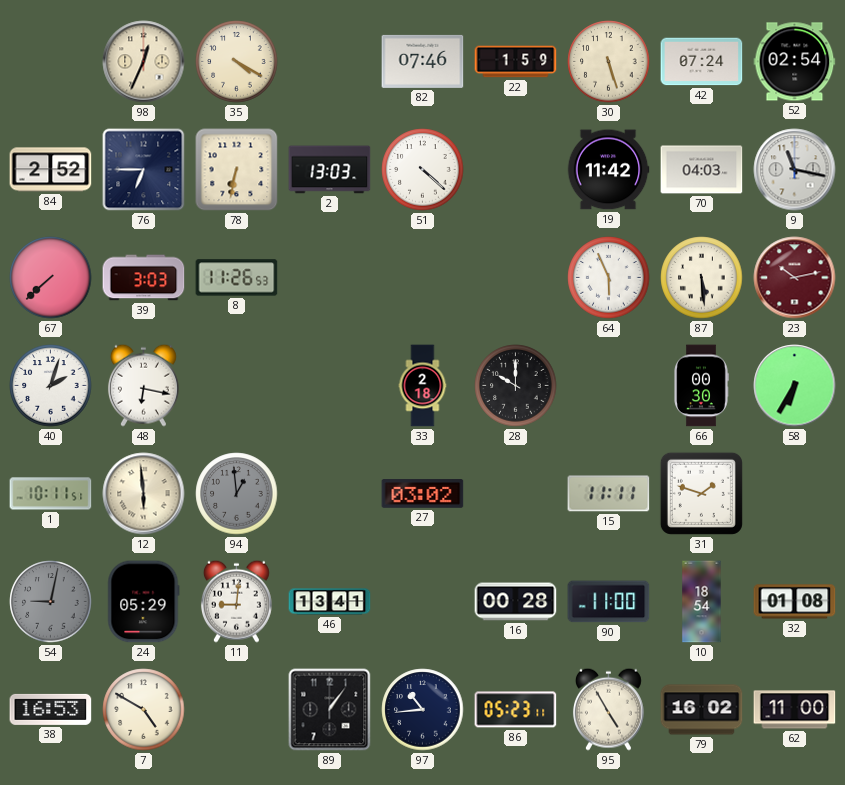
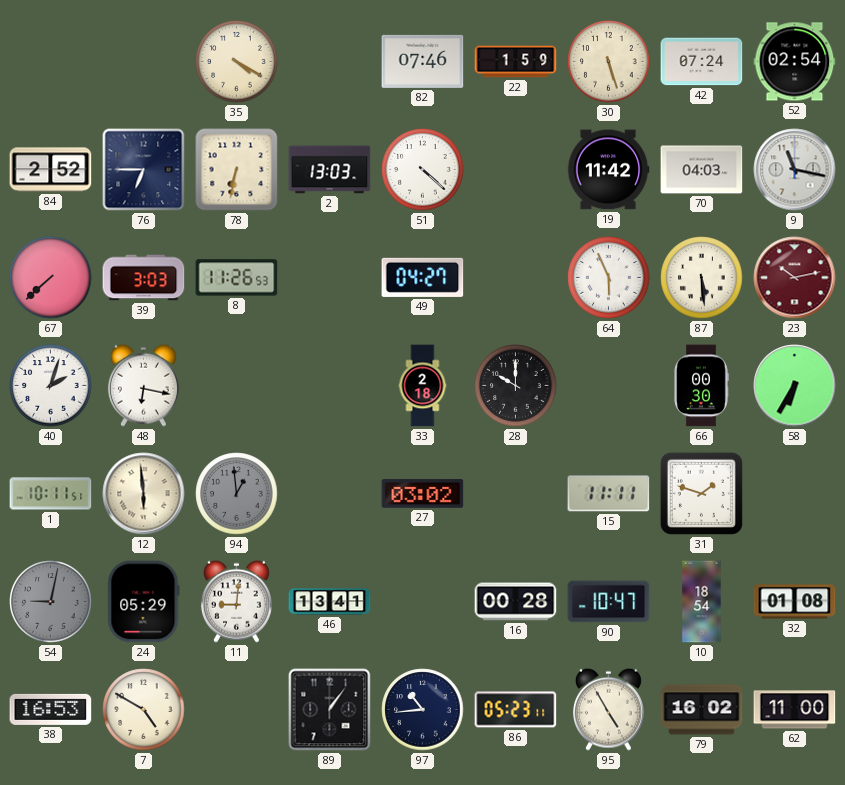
98: 12:34 -> none
49: none -> 04:27
90: 11:00 -> 10:47
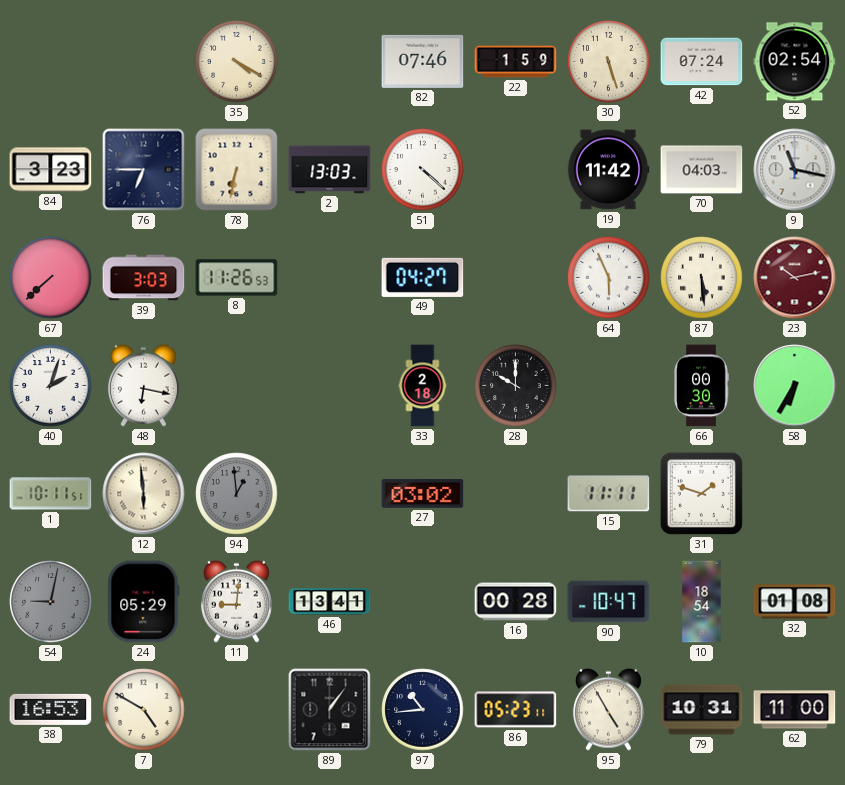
84: 2:52 -> 3:23
79: 16:02 -> 10:31
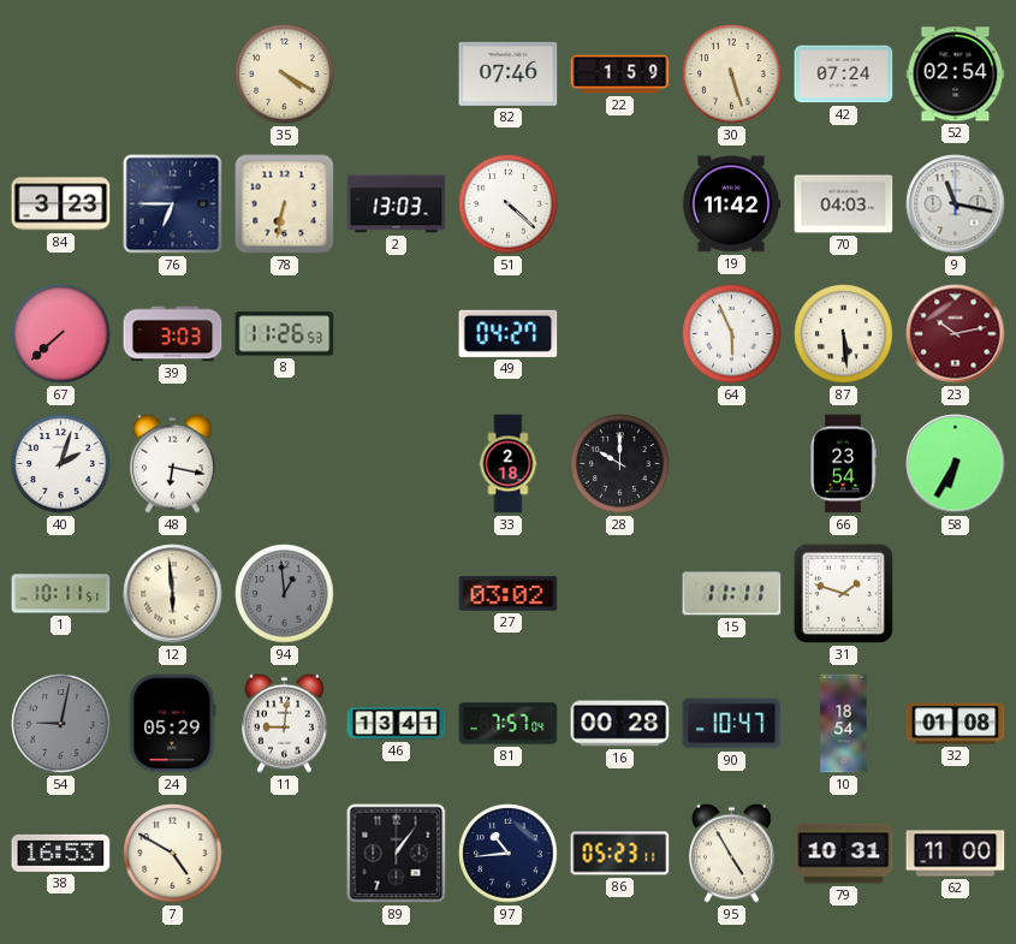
66: 00:30 -> 23:54
81: none -> 7:57
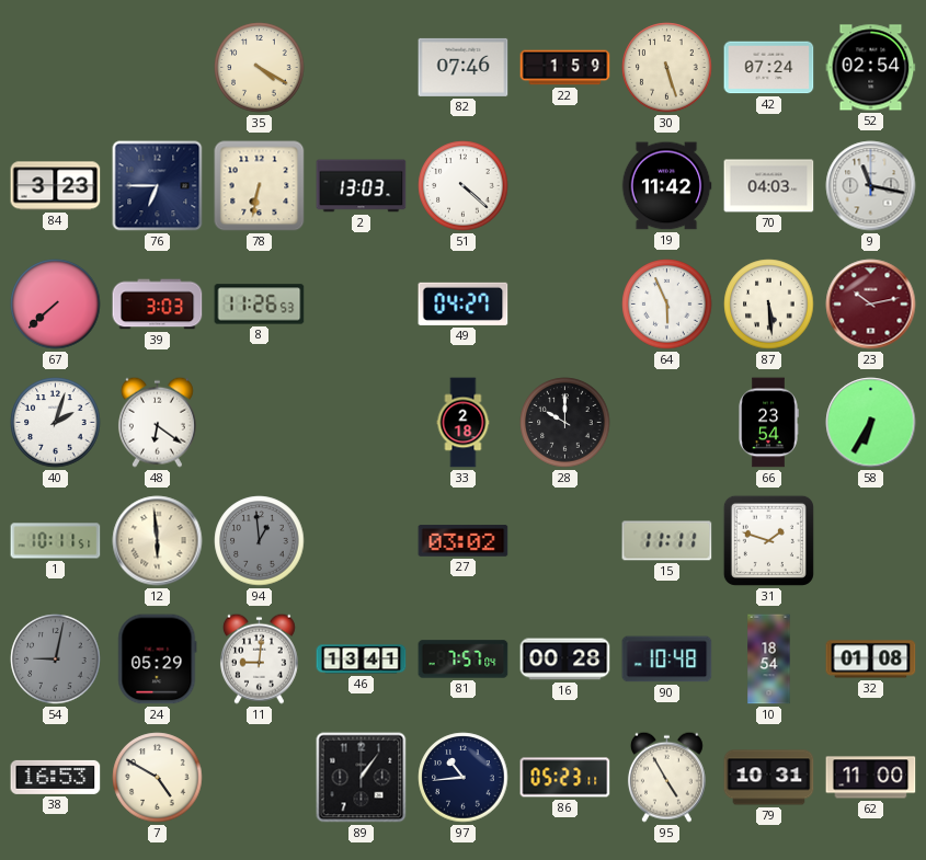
48: 6:17 -> 6:21
90: 10:47 -> 10:48
